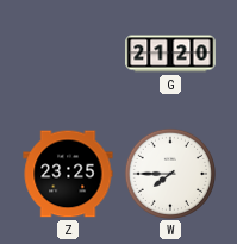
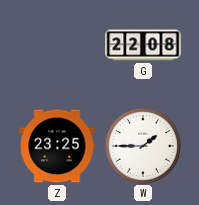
G: 21:20 -> 22:08
W: 7:45 -> 1:45
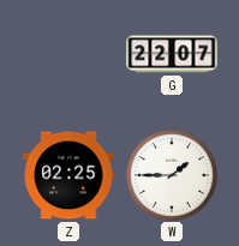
G: 22:08 -> 22:07
Z: 23:25 -> 02:25
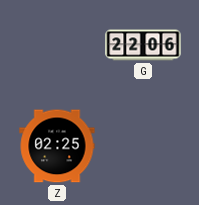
G: 22:07 -> 22:06
W: 1:45 -> none
